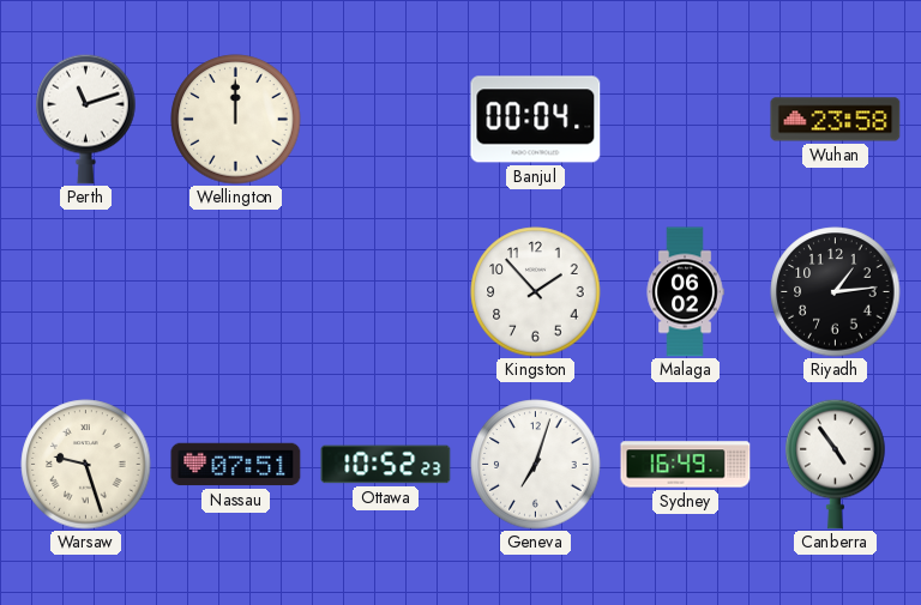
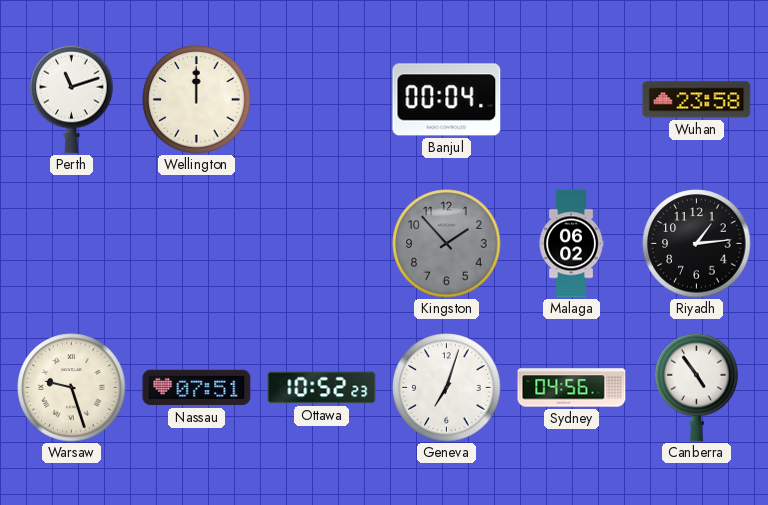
Kingston dial: white -> grey
Sydney: 16:49 -> 04:56
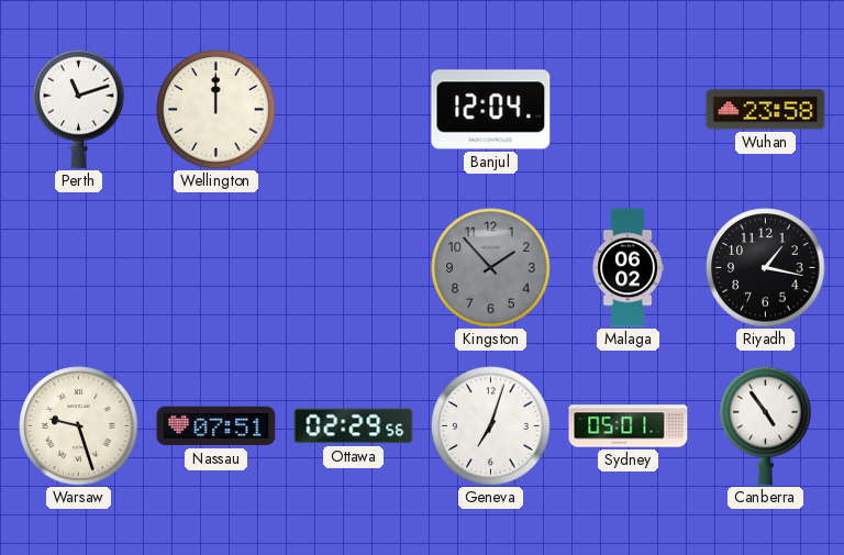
Banjul: 00:04 -> 12:04
Riyadh: 1:14 -> 1:17
Ottawa: 10:52 -> 02:29
Sydney: 04:56 -> 05:01
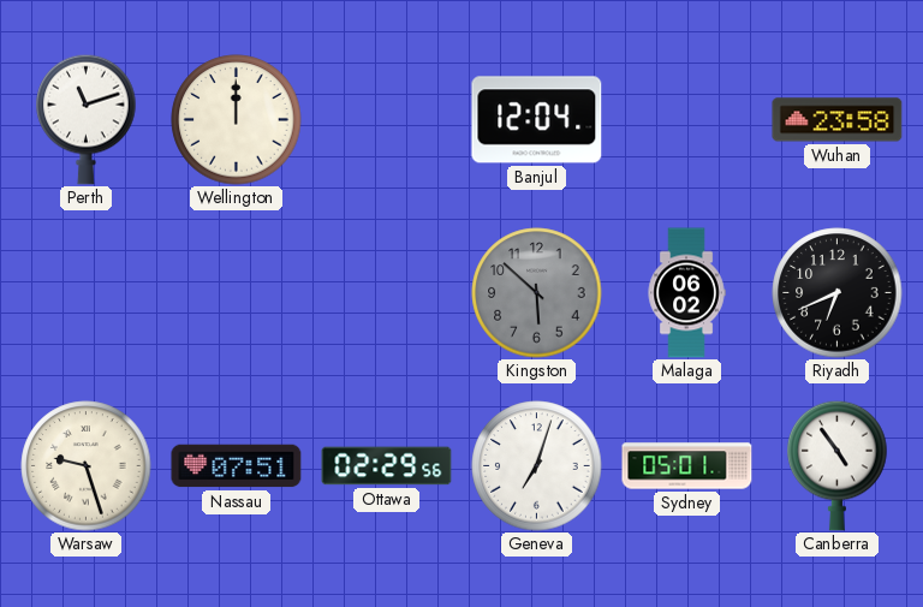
Kingston: 1:53 -> 5:52
Riyadh: 1:17 -> 6:41
